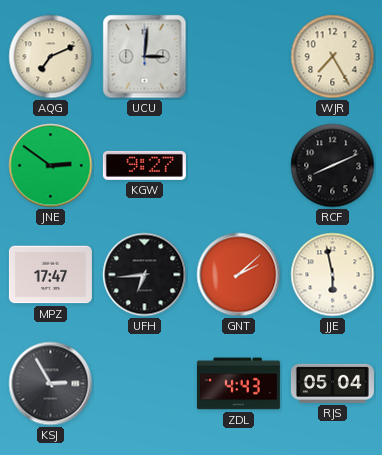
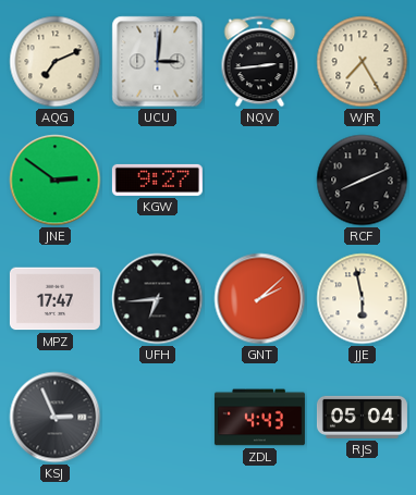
NQV: none -> 2:44
KSJ: 2:55 -> 2:56
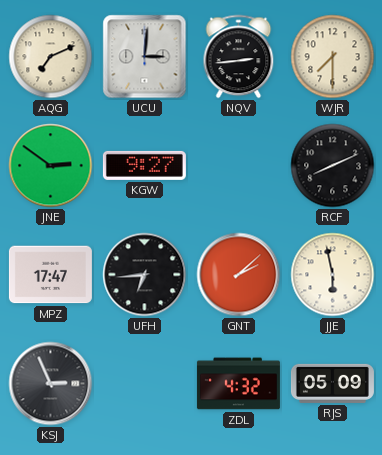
WJR: 7:25 -> 7:30
ZDL: 4:43 -> 4:32
RJS: 05:04 -> 05:09
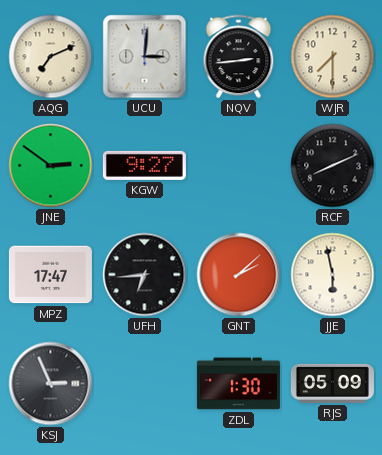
ZDL: 4:32 -> 1:30
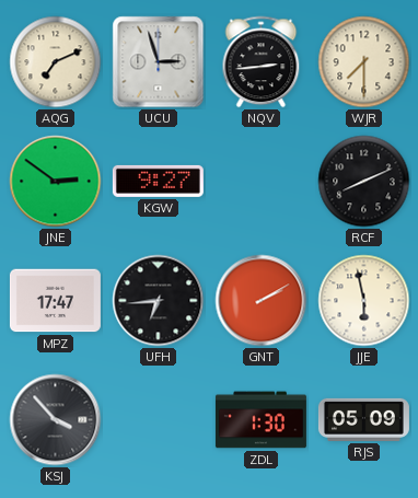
UCU: 3:01 -> 2:57
GNT: 2:08 -> 2:10
KSJ: 2:56 -> 3:53
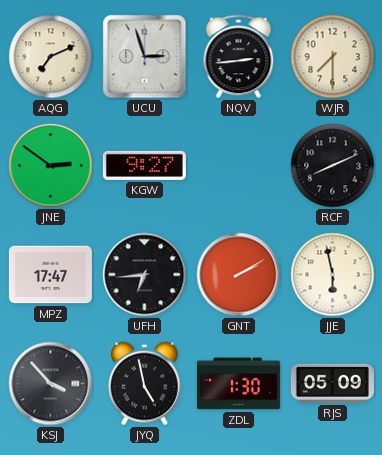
JYQ: none -> 4:58
